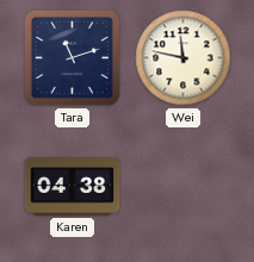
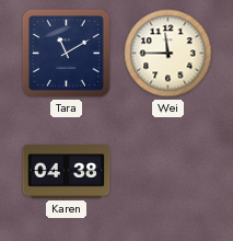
Tara: 11:12 -> 11:10
Wei: 11:47 -> 11:45
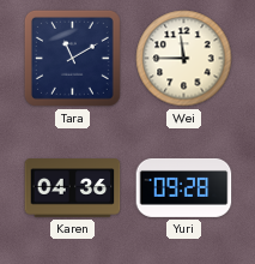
Karen: 04:38 -> 04:36
Yuri: none -> 09:28
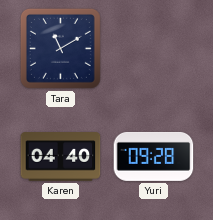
Wei: 11:45 -> none
Karen: 04:36 -> 04:40
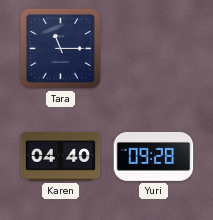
Tara: 11:10 -> 11:15
